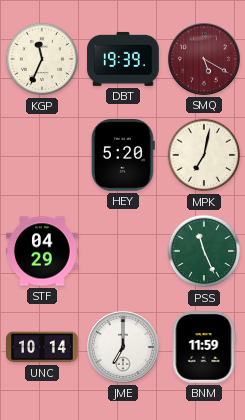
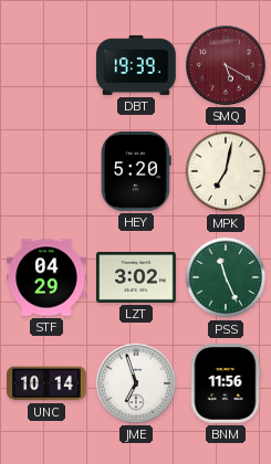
KGP: 11:34 -> none
LZT: none -> 3:02
JME: 7:00 -> 6:57
BNM: 11:59 -> 11:56
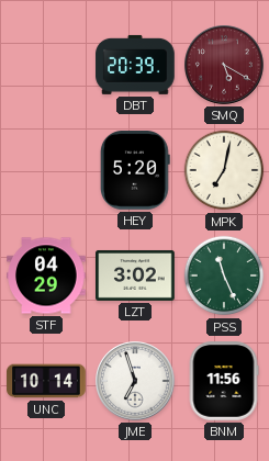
DBT: 19:39 -> 20:39
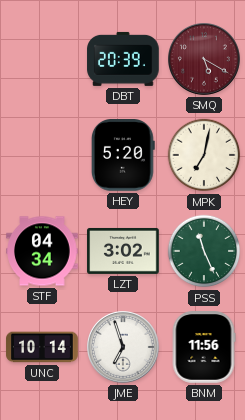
STF: 04:29 -> 04:34
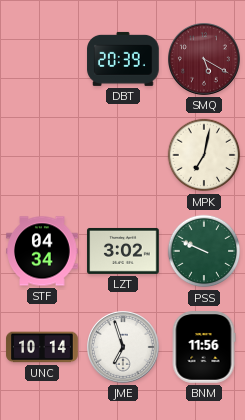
HEY: 5:20 -> none
PSS: 11:26 -> 9:49
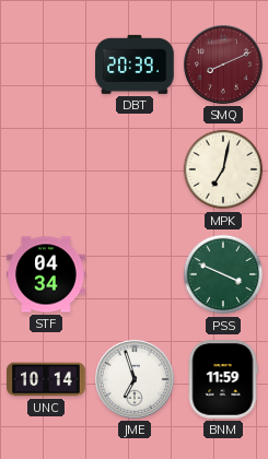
SMQ: 5:20 -> 8:11
LZT: 3:02 -> none
PSS: 9:49 -> 3:49
BNM: 11:56 -> 11:59
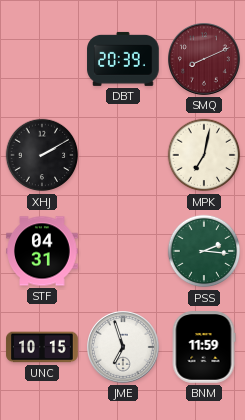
XHJ: none -> 2:10
STF: 04:34 -> 04:31
PSS: 3:49 -> 2:16
UNC: 10:14 -> 10:15
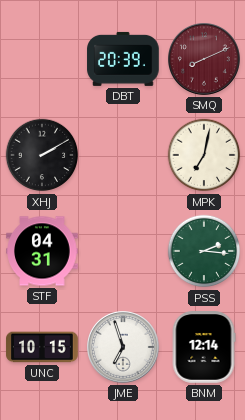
BNM: 11:59 -> 12:14
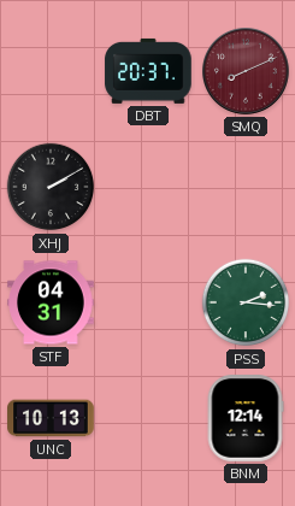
DBT: 20:39 -> 20:37
MPK: 7:02 -> none
UNC: 10:15 -> 10:13
JME: 6:57 -> none
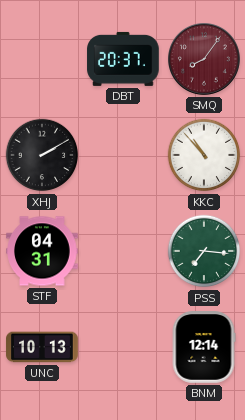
SMQ: 8:11 -> 8:06
KKC: none -> 10:53
PSS: 2:16 -> 7:16
